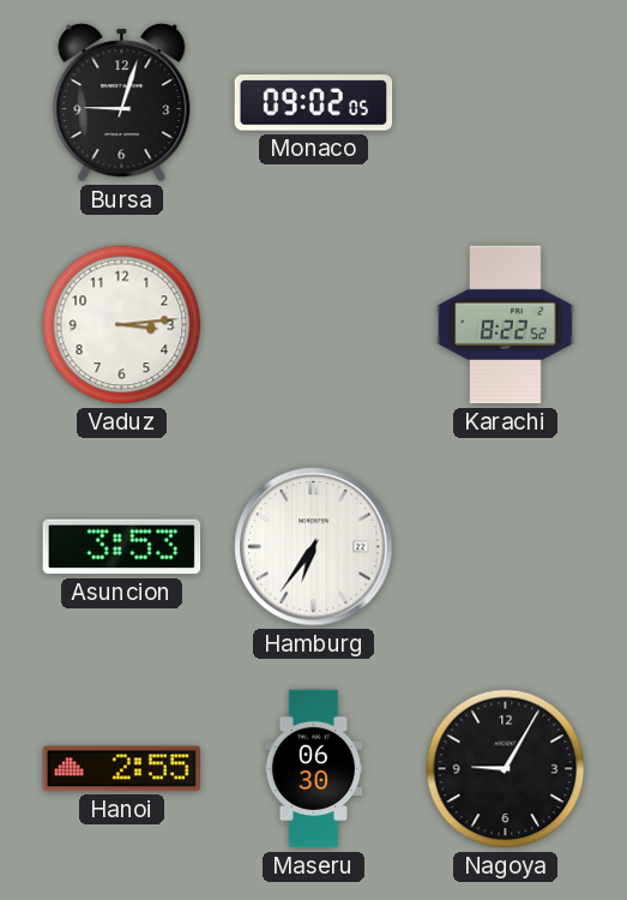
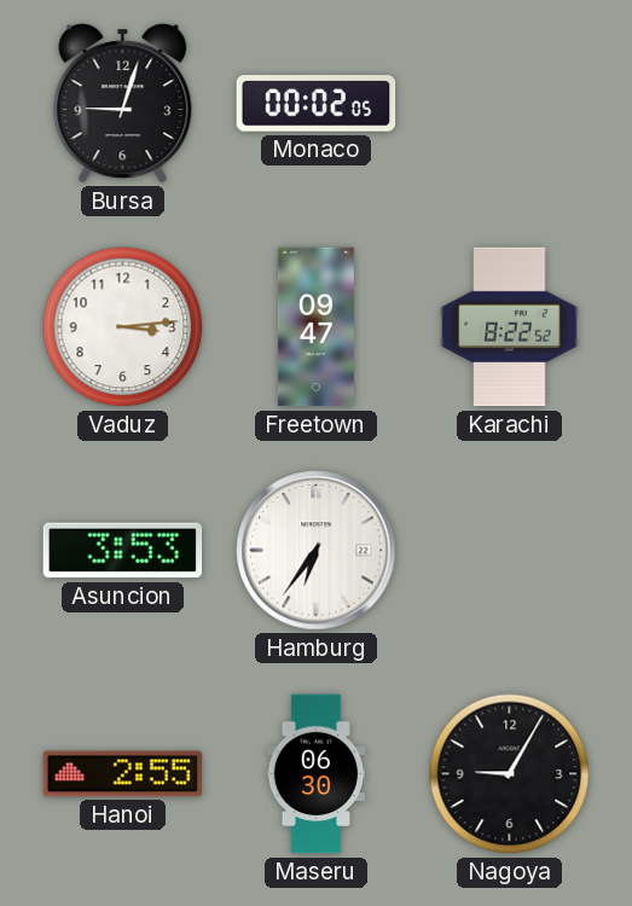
Monaco: 09:02 -> 00:02
Freetown: none -> 09:47
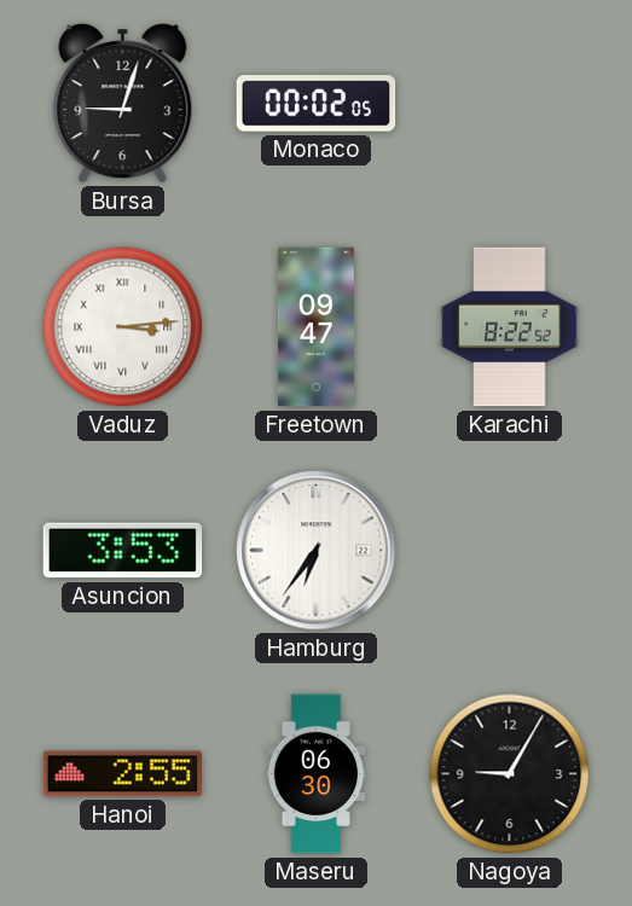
Vaduz numerals: Arabic -> Roman
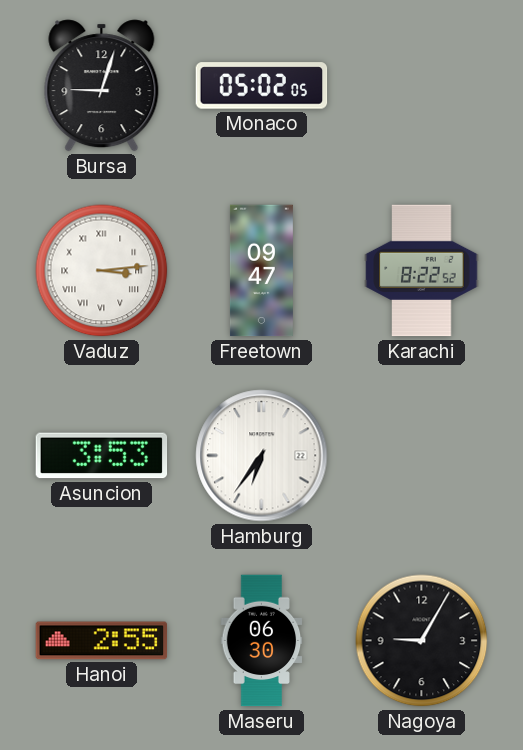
Monaco: 00:02 -> 05:02
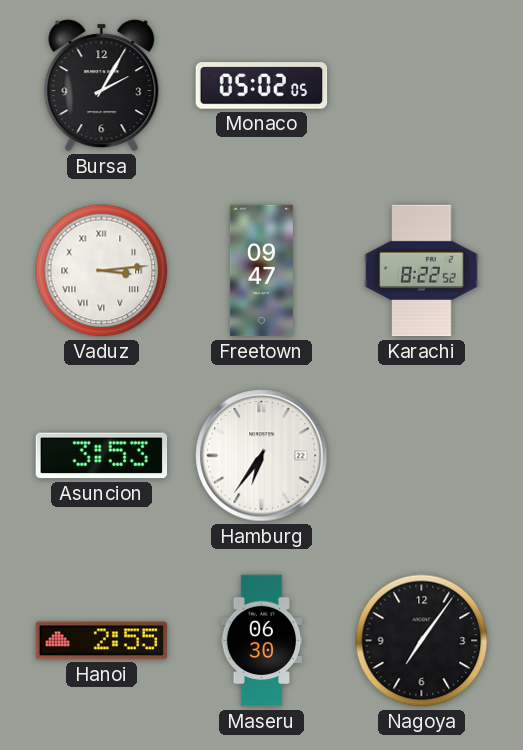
Bursa: 9:03 -> 2:05
Nagoya: 9:05 -> 7:06
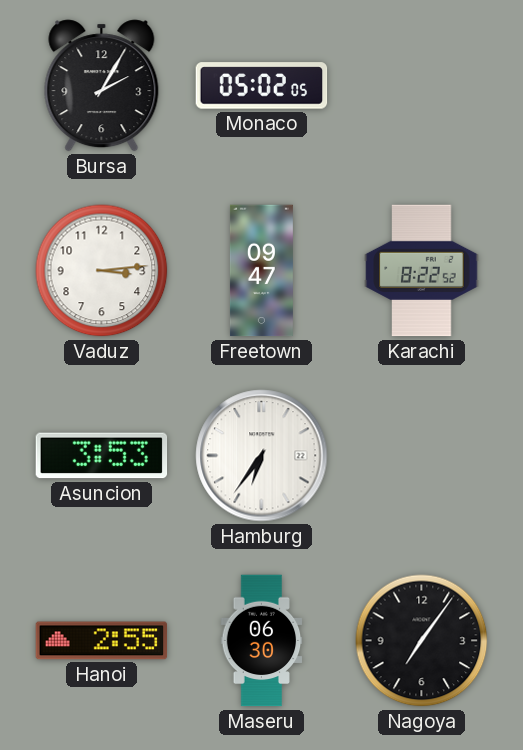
Vaduz numerals: Roman -> Arabic
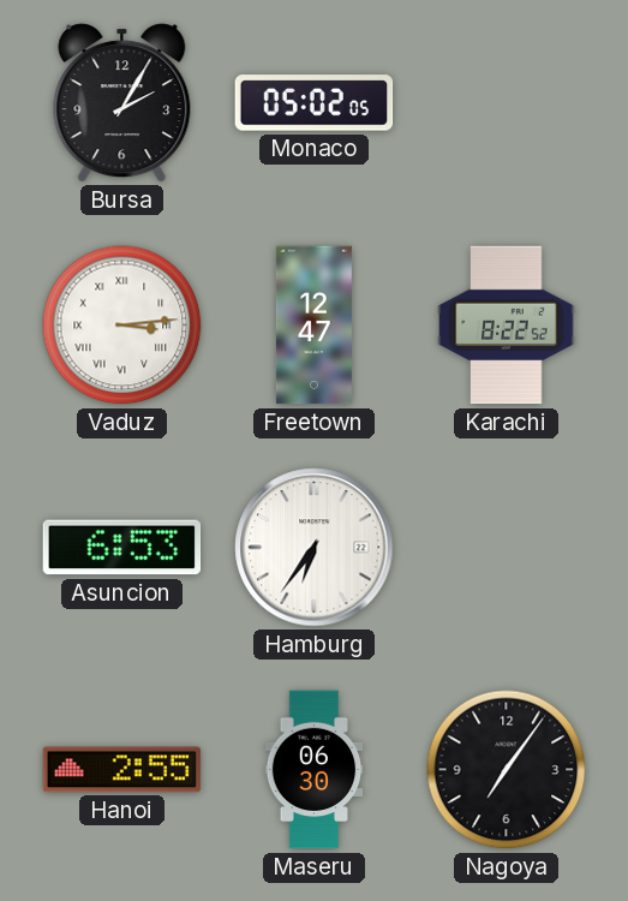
Vaduz numerals: Arabic -> Roman
Freetown: 09:47 -> 12:47
Asuncion: 3:53 -> 6:53
